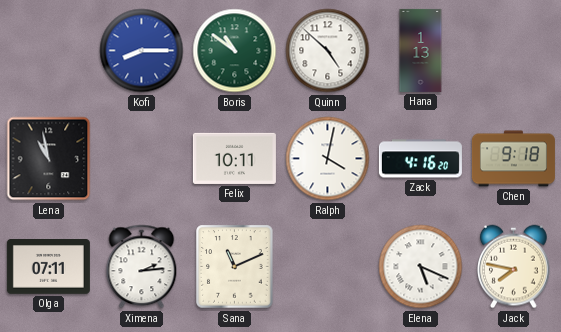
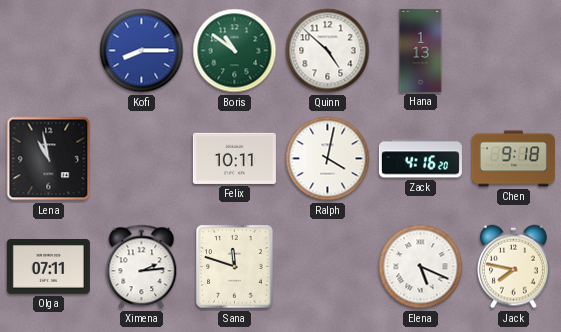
Sana: 11:11 -> 11:48
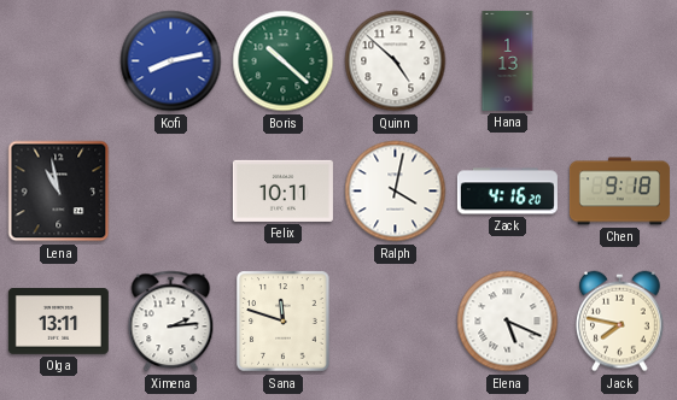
Kofi: 8:15 -> 8:13
Boris: 10:51 -> 10:22
Olga: 07:11 -> 13:11
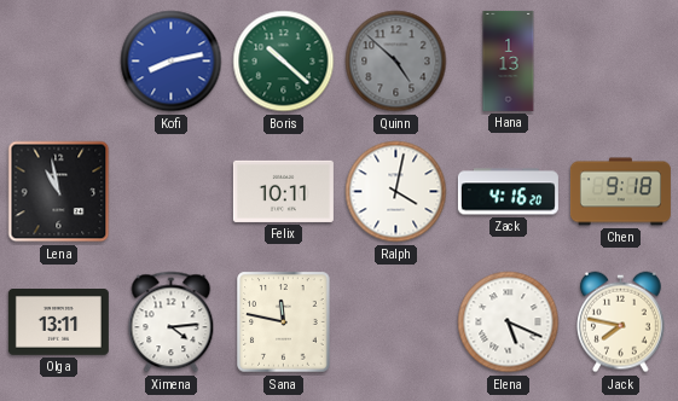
Quinn dial: white -> grey
Ximena: 2:14 -> 4:14
Sana: 11:48 -> 11:47
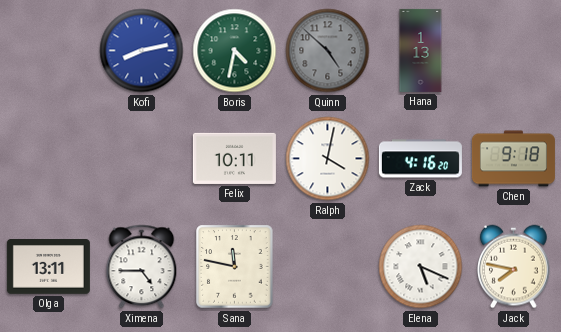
Boris: 10:22 -> 4:32
Lena: 10:58 -> none
Ximena: 4:14 -> 4:45
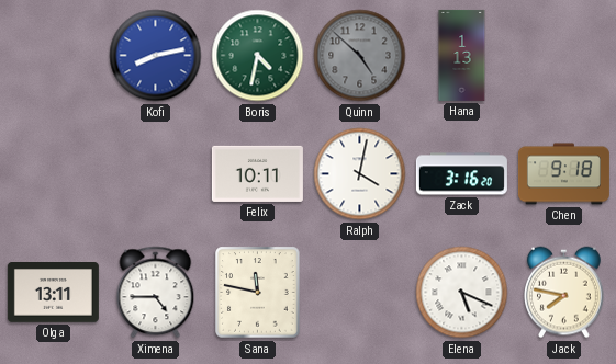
Zack: 4:16 -> 3:16
